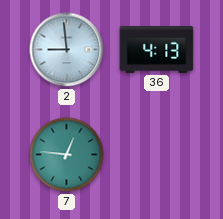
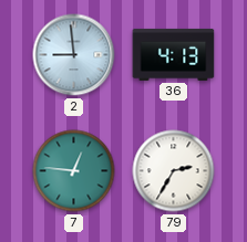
79: none -> 2:35
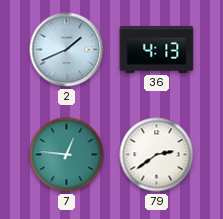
2: 8:59 -> 1:41
79: 2:35 -> 2:39
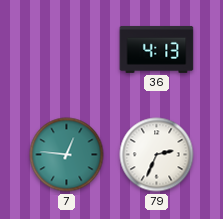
2: 1:41 -> none
79: 2:39 -> 2:34
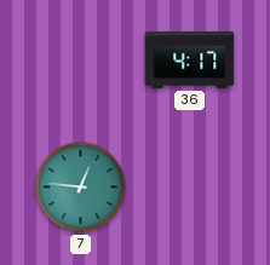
36: 4:13 -> 4:17
79: 2:34 -> none
